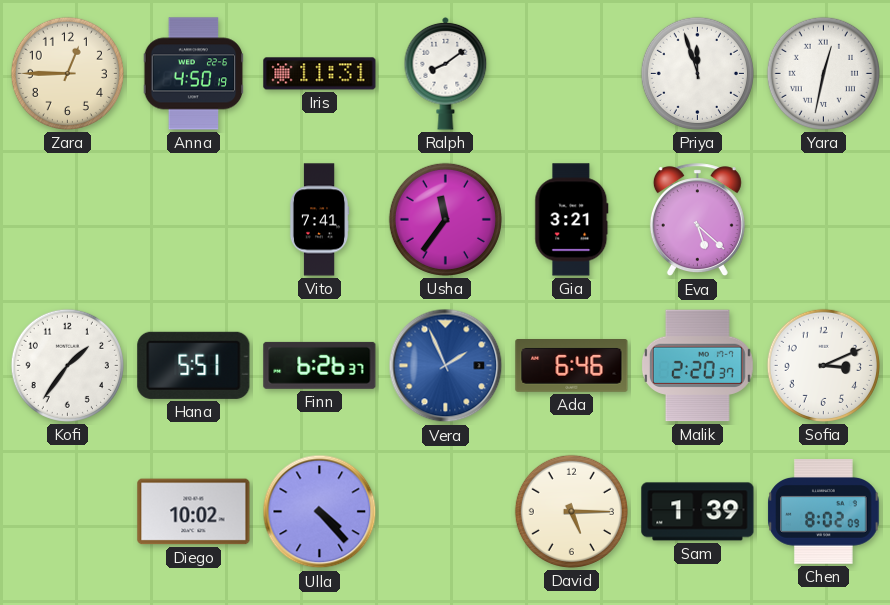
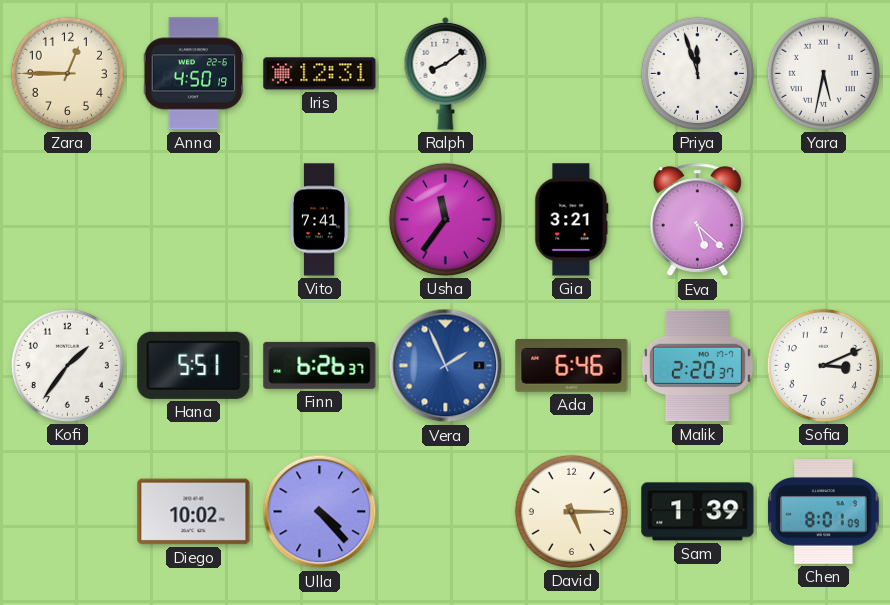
Iris: 11:31 -> 12:31
Yara: 12:32 -> 5:32
Chen: 8:02 -> 8:01
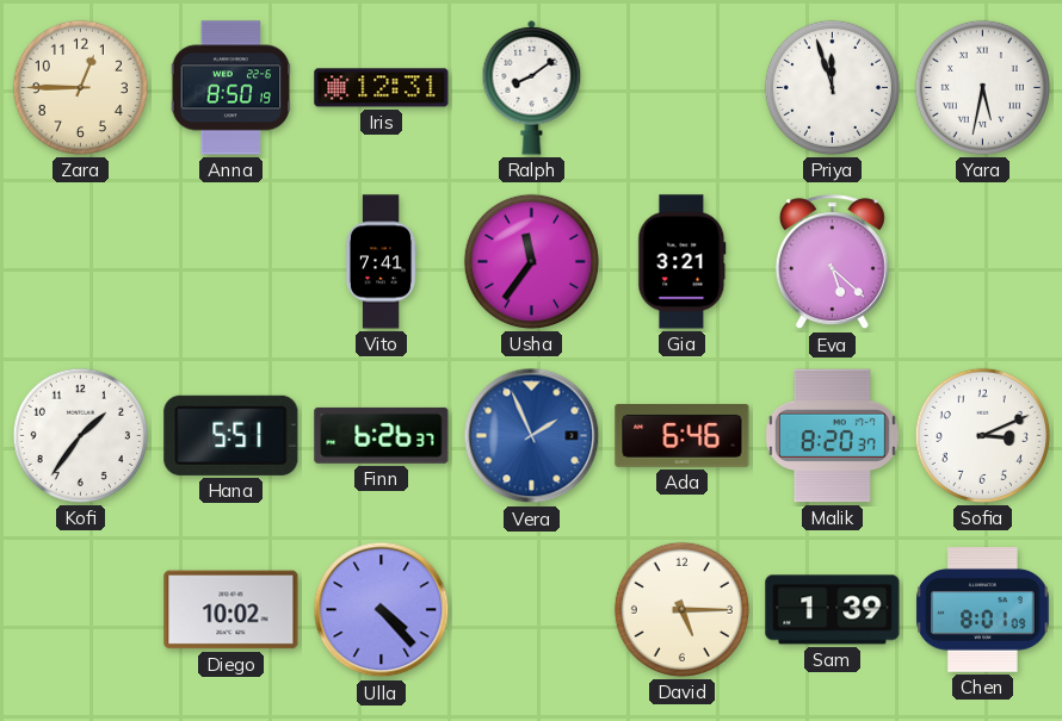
Anna: 4:50 -> 8:50
Malik: 2:20 -> 8:20
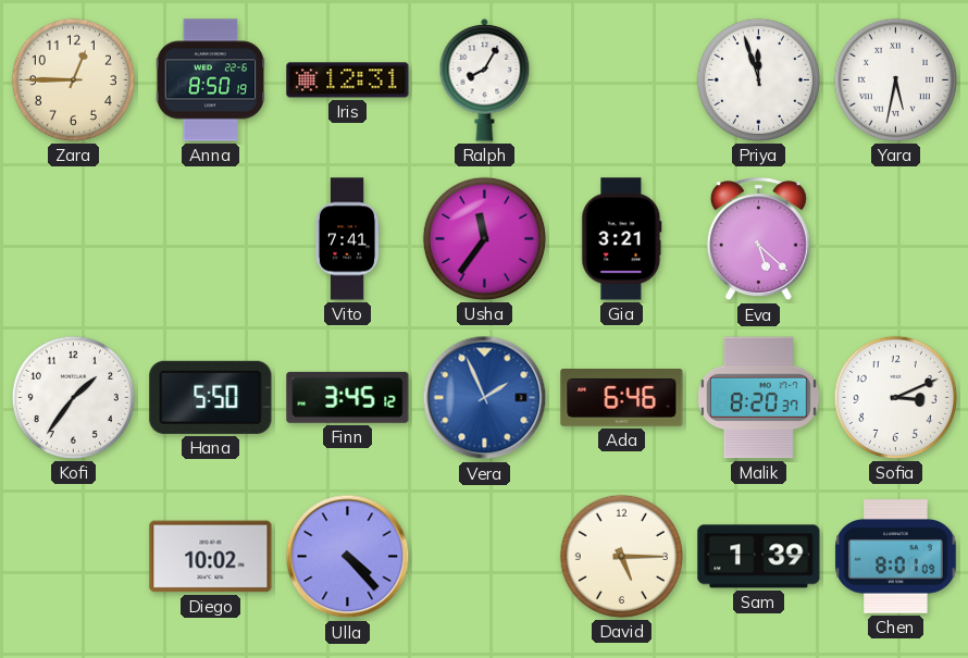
Ralph: 8:09 -> 8:05
Hana: 5:51 -> 5:50
Finn: 6:26 -> 3:45
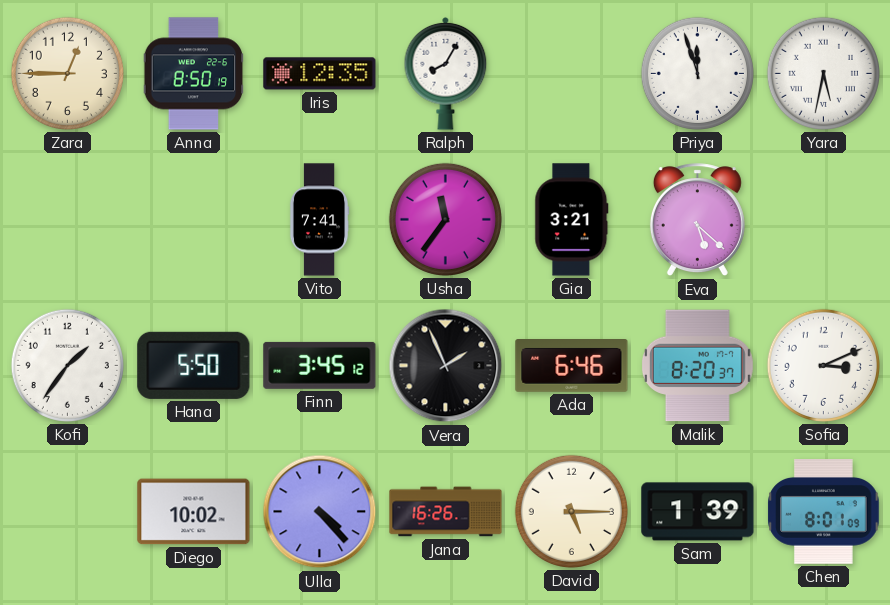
Iris: 12:31 -> 12:35
Vera dial: blue -> black
Jana: none -> 16:26
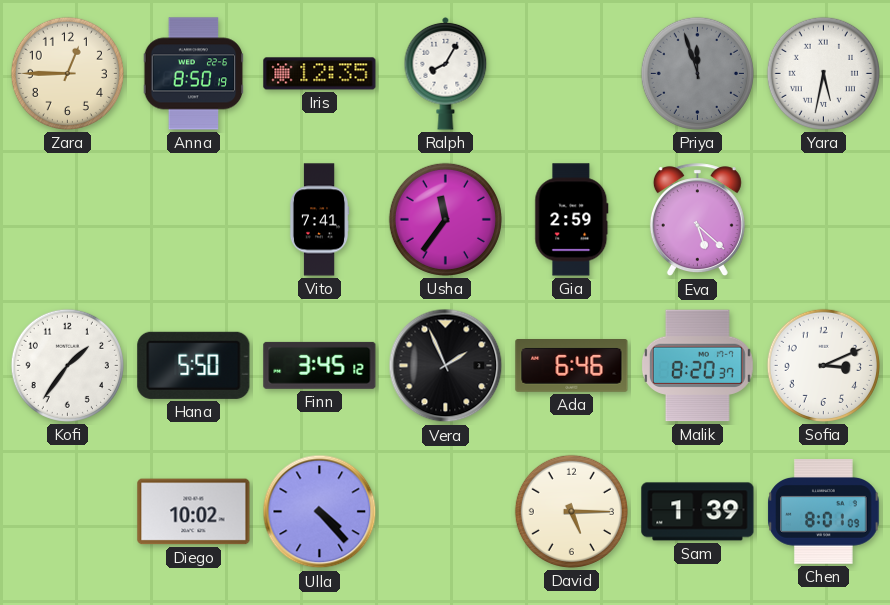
Priya dial: white -> grey
Gia: 3:21 -> 2:59
Jana: 16:26 -> none
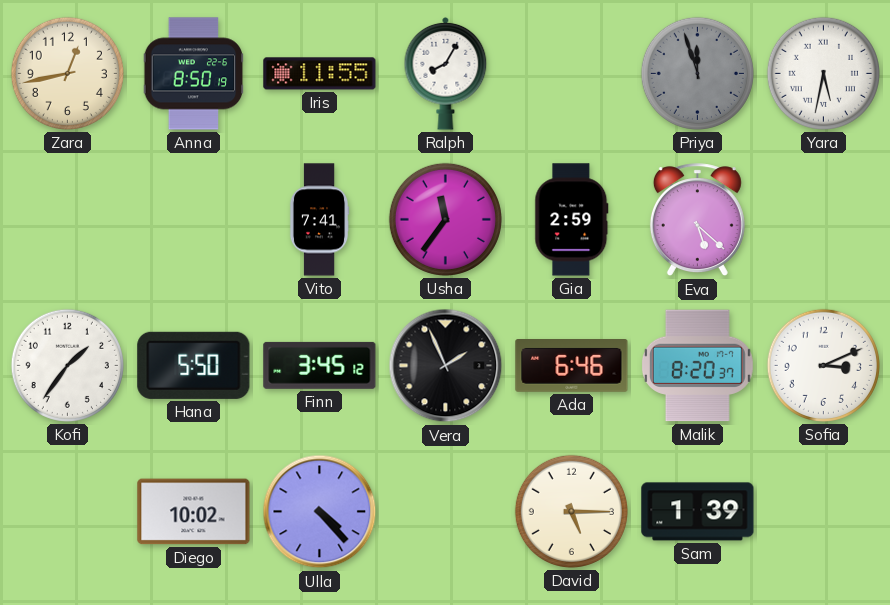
Zara: 12:45 -> 12:43
Iris: 12:35 -> 11:55
Chen: 8:01 -> none
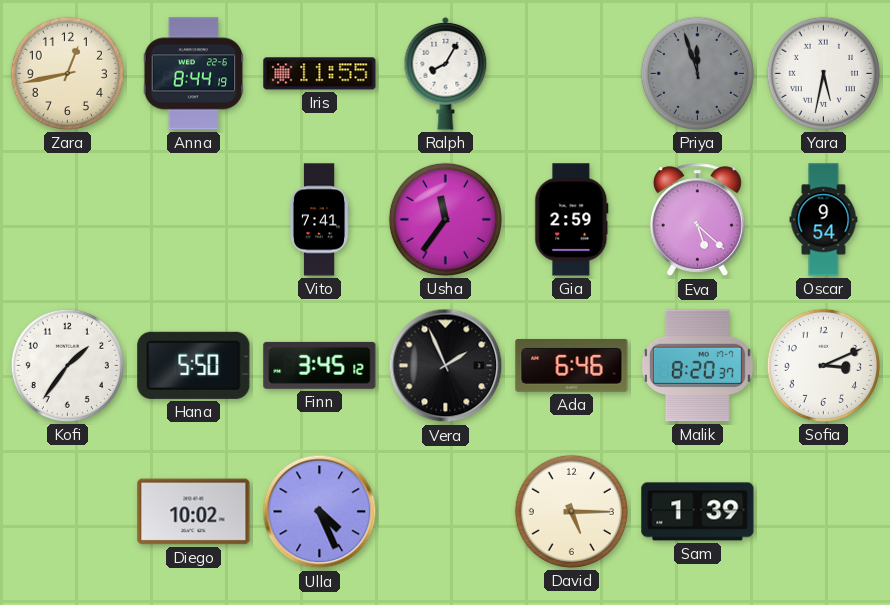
Anna: 8:50 -> 8:44
Oscar: none -> 9:54
Ulla: 4:23 -> 4:26
